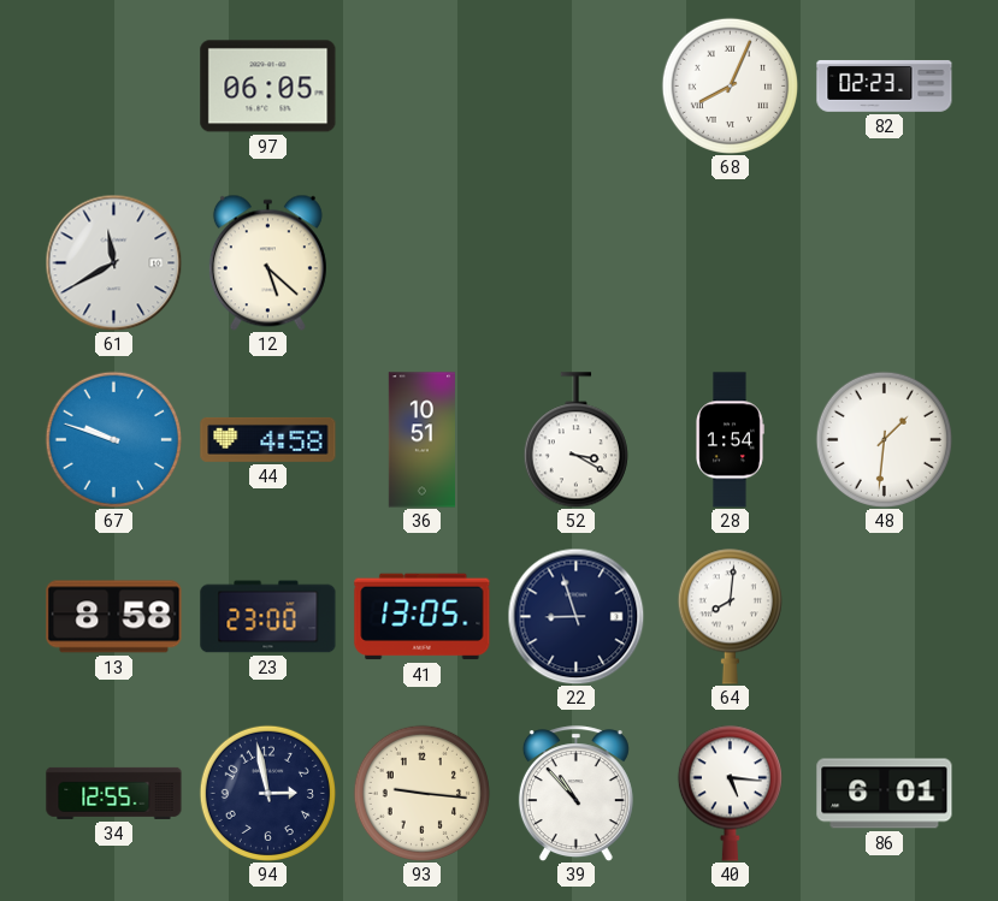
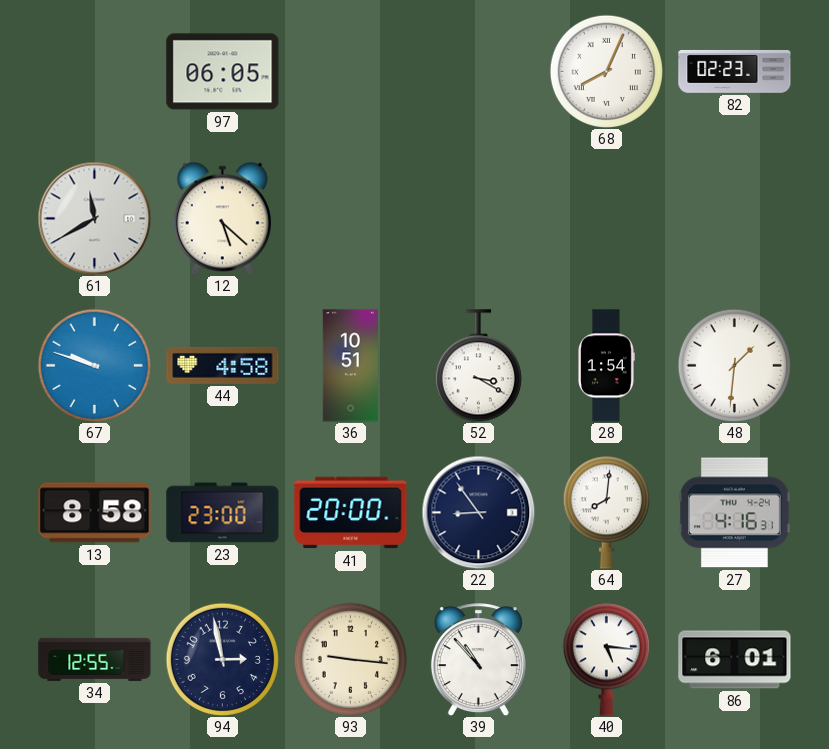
41: 13:05 -> 20:00
22: 8:57 -> 8:54
27: none -> 4:16
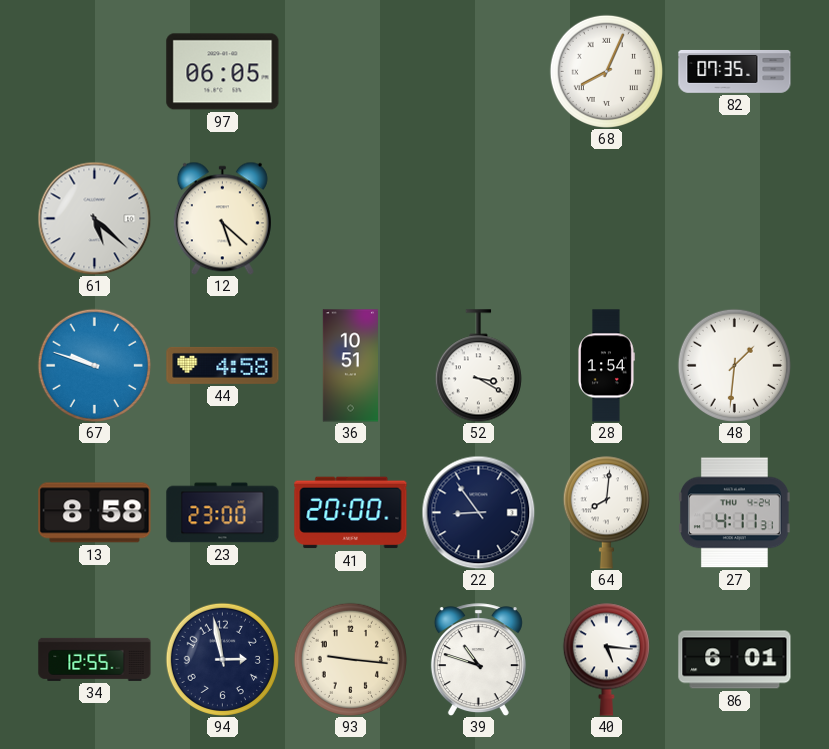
82: 02:23 -> 07:35
61: 11:40 -> 5:22
27: 4:16 -> 4:11
39: 10:53 -> 10:48
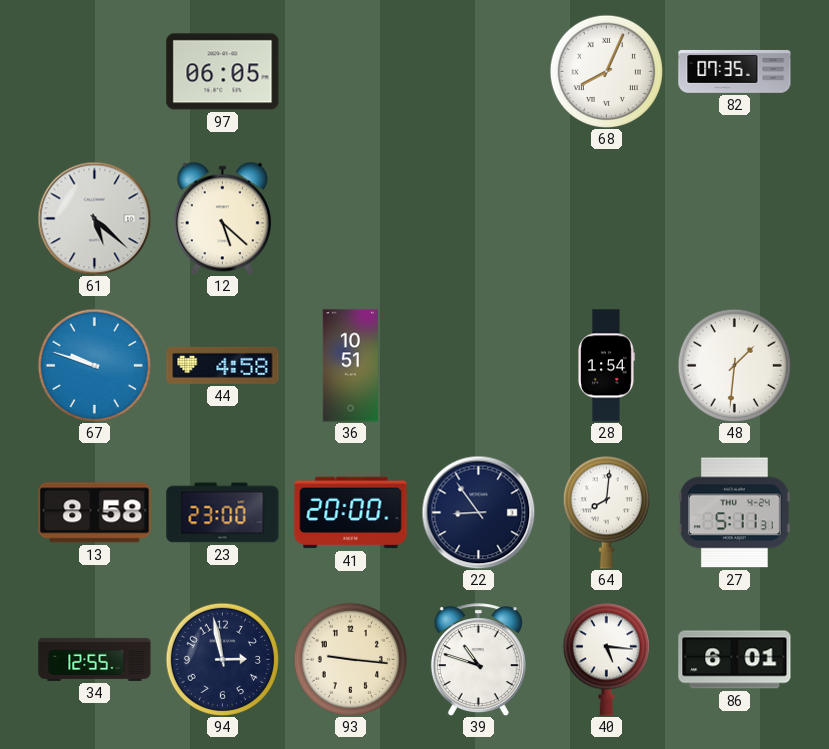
52: 3:20 -> none
27: 4:11 -> 5:11
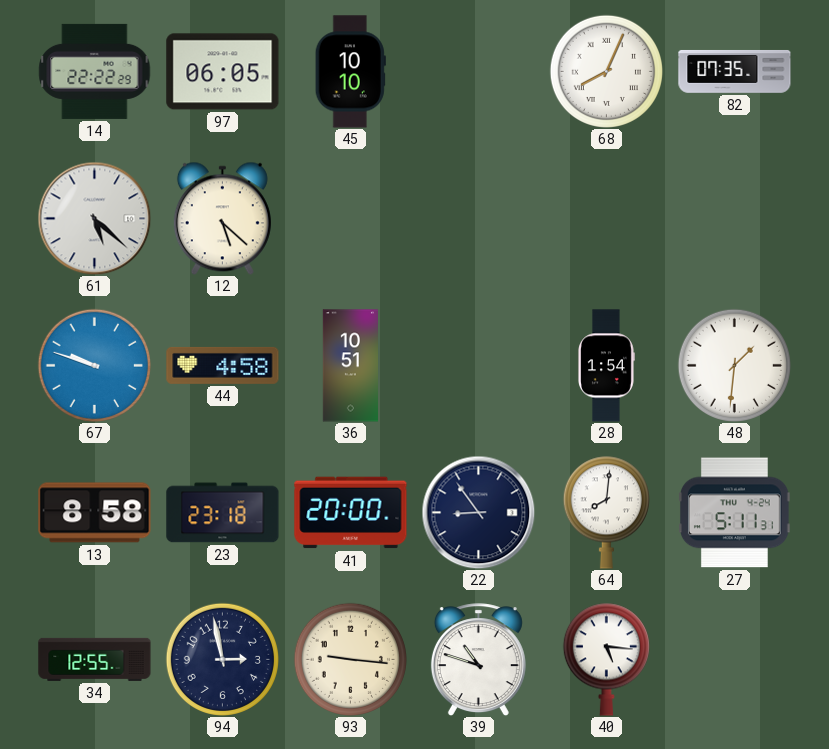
14: none -> 22:22
45: none -> 10:10
23: 23:00 -> 23:18
86: 6:01 -> none
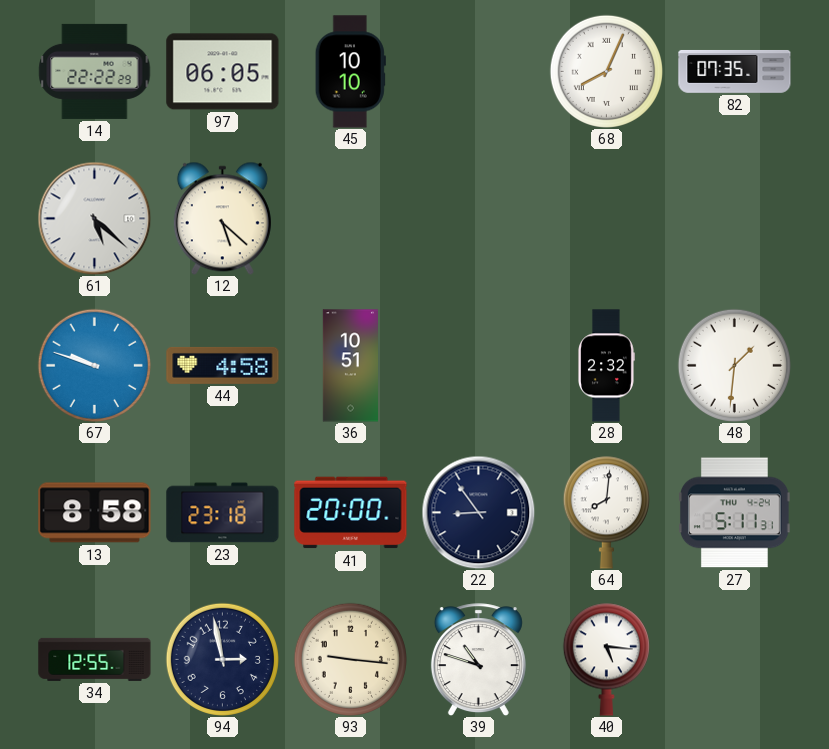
28: 1:54 -> 2:32
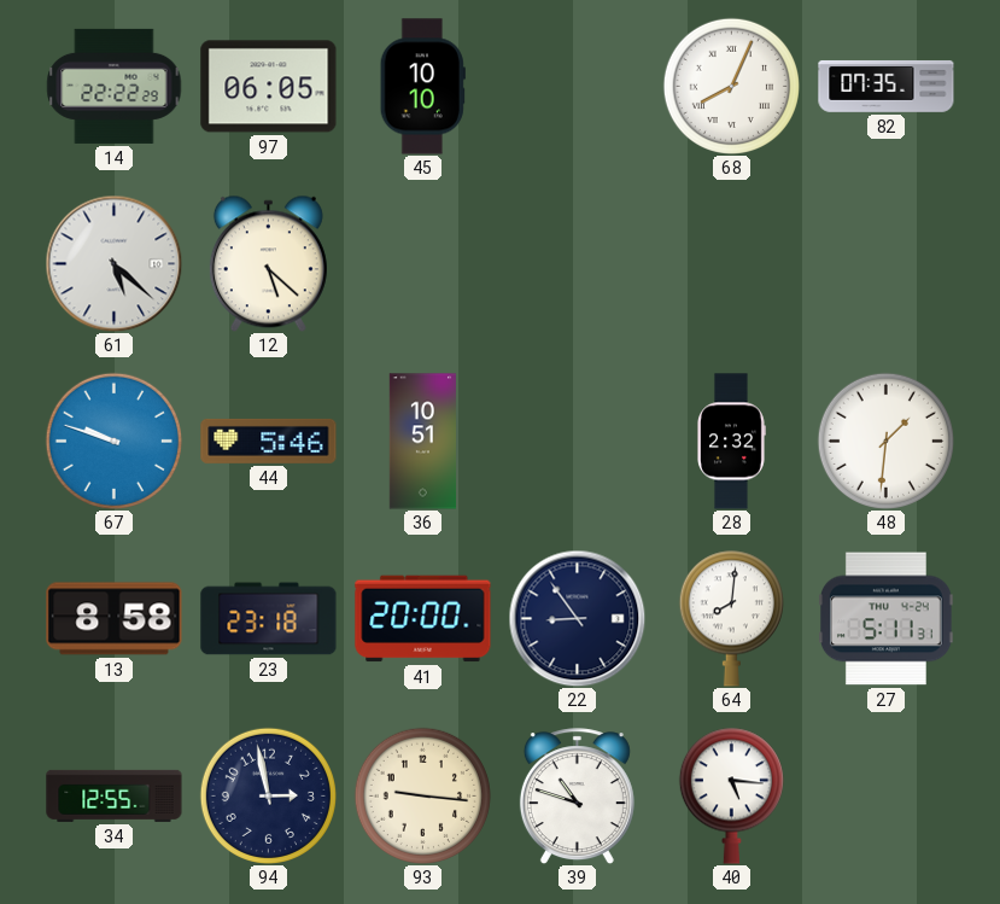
44: 4:58 -> 5:46
